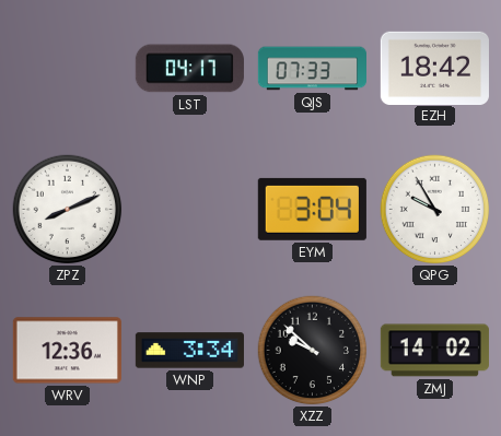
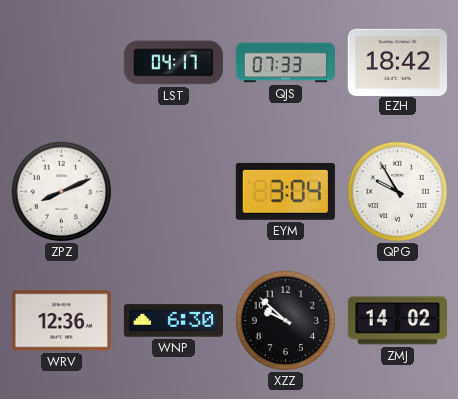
WNP: 3:34 -> 6:30
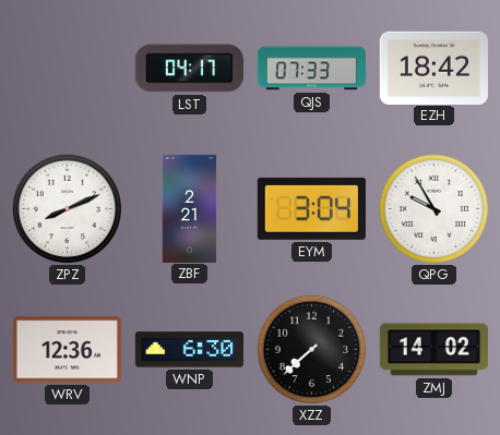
ZBF: none -> 2:21
XZZ: 9:52 -> 7:38
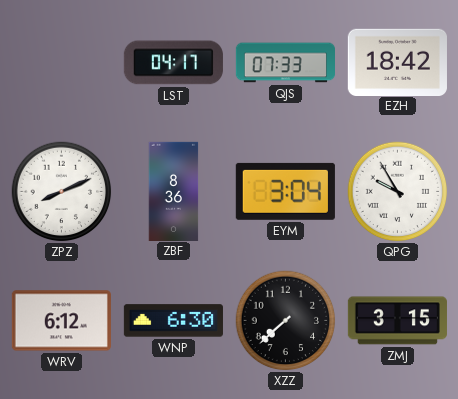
ZBF: 2:21 -> 8:36
WRV: 12:36 -> 6:12
ZMJ: 14:02 -> 3:15
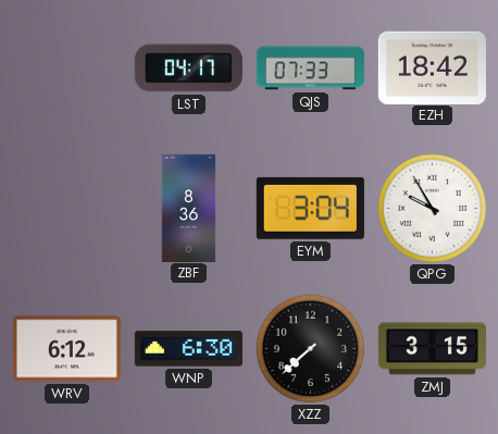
ZPZ: 8:11 -> none
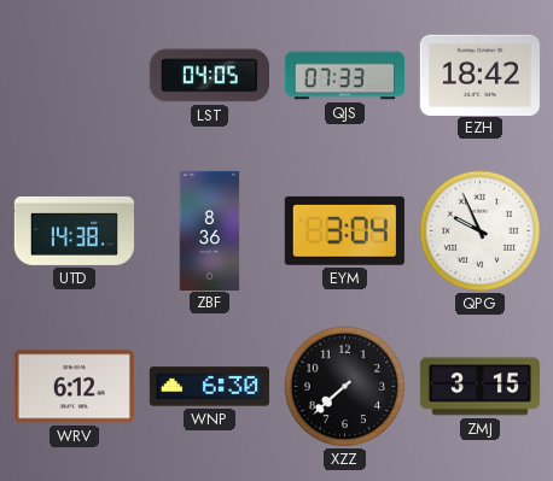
LST: 04:17 -> 04:05
UTD: none -> 14:38
QPG: 9:55 -> 9:56
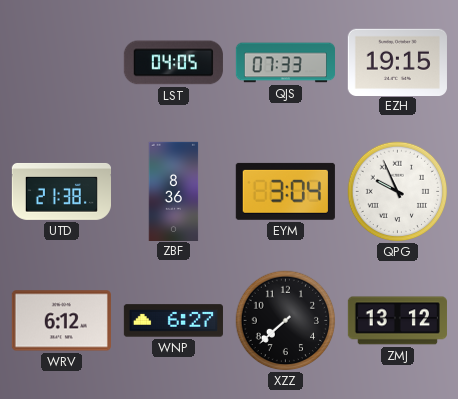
EZH: 18:42 -> 19:15
UTD: 14:38 -> 21:38
WNP: 6:30 -> 6:27
ZMJ: 3:15 -> 13:12
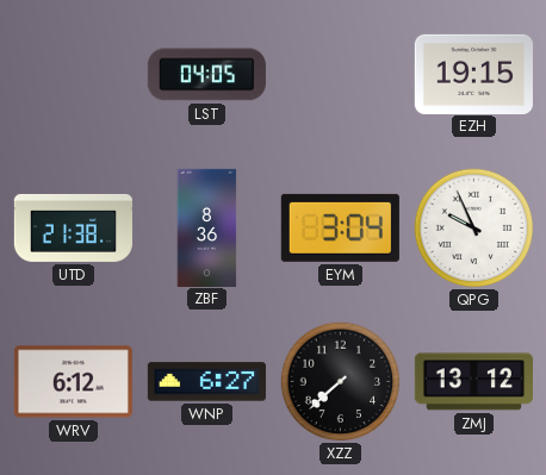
QJS: 07:33 -> none
